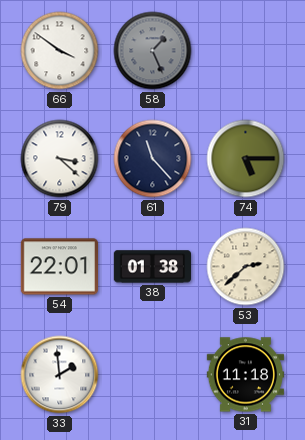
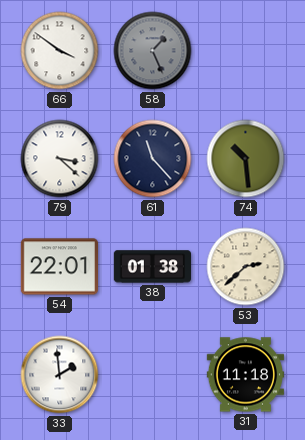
74: 5:15 -> 10:29
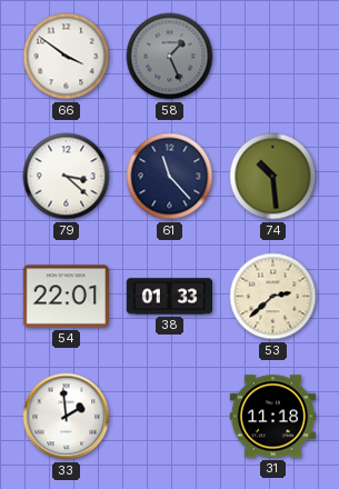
38: 01:38 -> 01:33
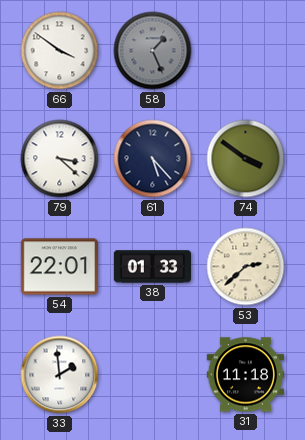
61: 11:23 -> 5:23
74: 10:29 -> 3:51
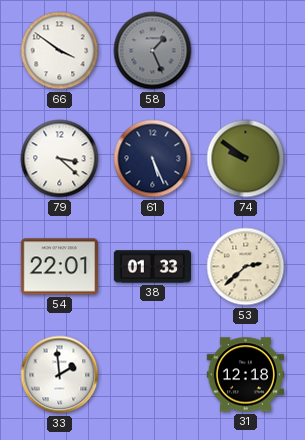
61: 5:23 -> 5:26
74: 3:51 -> 9:51
31: 11:18 -> 12:18
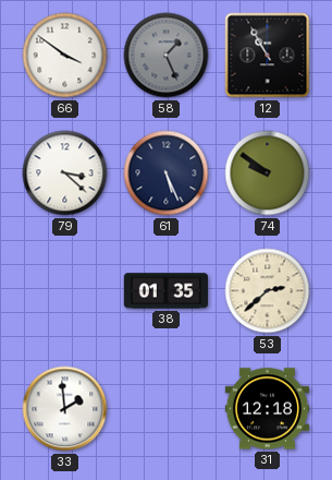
12: none -> 10:55
54: 22:01 -> none
38: 01:33 -> 01:35
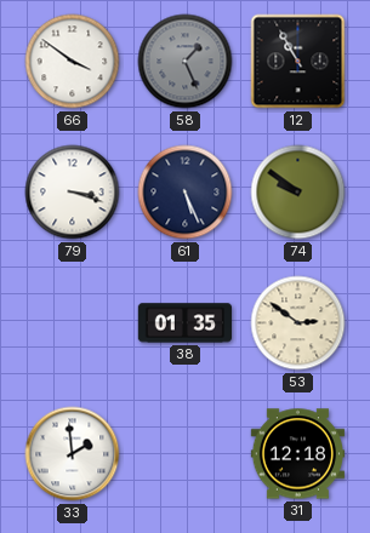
79: 3:22 -> 3:18
53: 2:38 -> 2:51
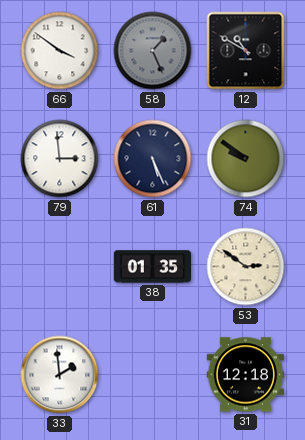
12: 10:55 -> 10:50
79: 3:18 -> 2:59
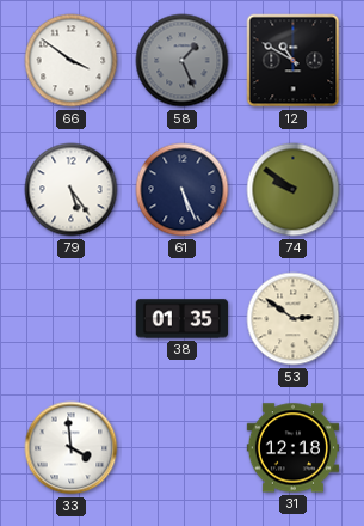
79: 2:59 -> 5:24
33: 1:59 -> 3:59
